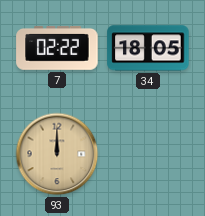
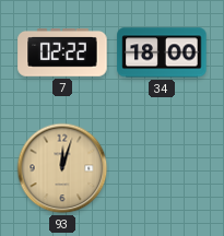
34: 18:05 -> 18:00
93: 12:00 -> 12:03
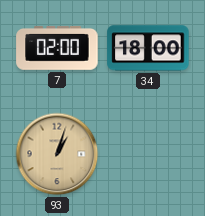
7: 02:22 -> 02:00
93: 12:03 -> 1:03
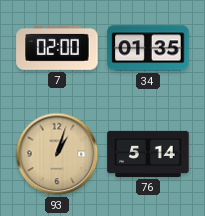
34: 18:00 -> 01:35
76: none -> 5:14
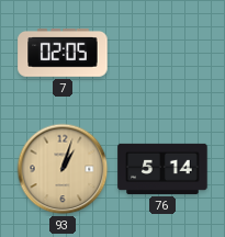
7: 02:00 -> 02:05
34: 01:35 -> none
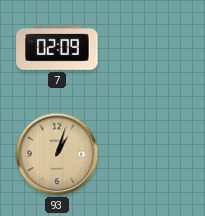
7: 02:05 -> 02:09
76: 5:14 -> none
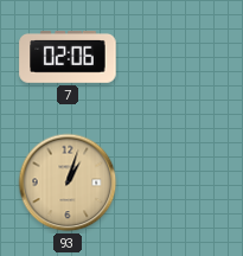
7: 02:09 -> 02:06
